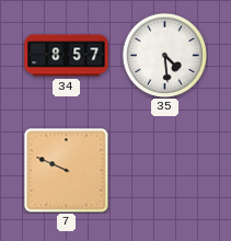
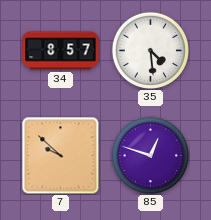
7: 9:49 -> 9:52
85: none -> 12:48
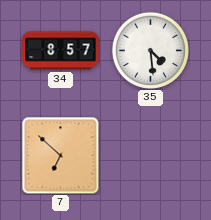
7: 9:52 -> 6:52
85: 12:48 -> none
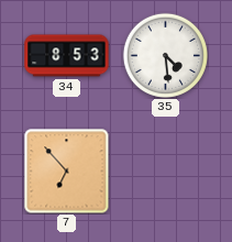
34: 8:57 -> 8:53
7: 6:52 -> 6:53
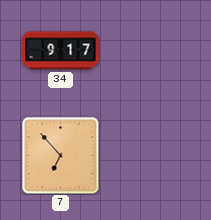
34: 8:53 -> 9:17
35: 4:29 -> none
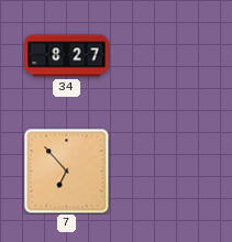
34: 9:17 -> 8:27
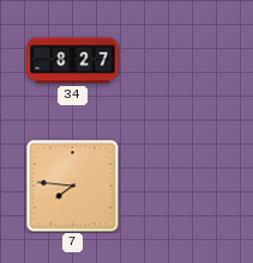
7: 6:53 -> 7:46
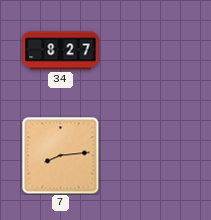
7: 7:46 -> 8:14
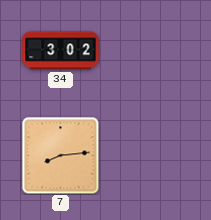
34: 8:27 -> 3:02
